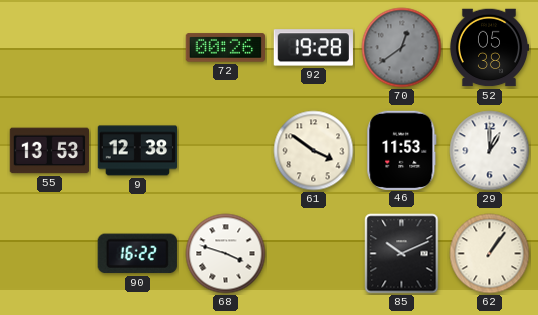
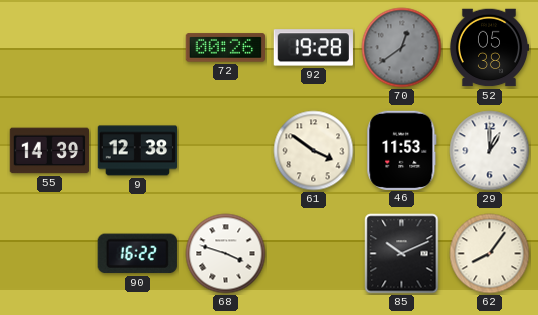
55: 13:53 -> 14:39
62: 1:06 -> 8:06
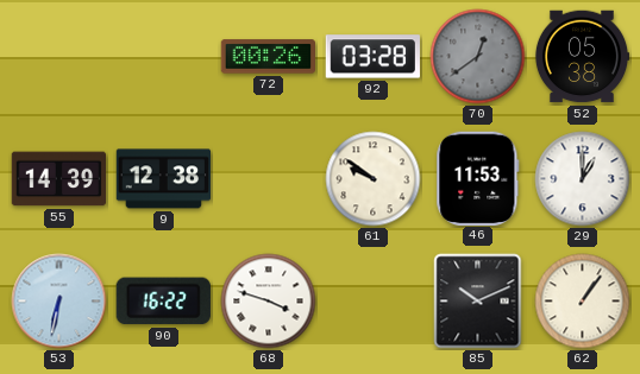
92: 19:28 -> 03:28
61: 3:51 -> 9:51
53: none -> 6:32
62: 8:06 -> 1:06
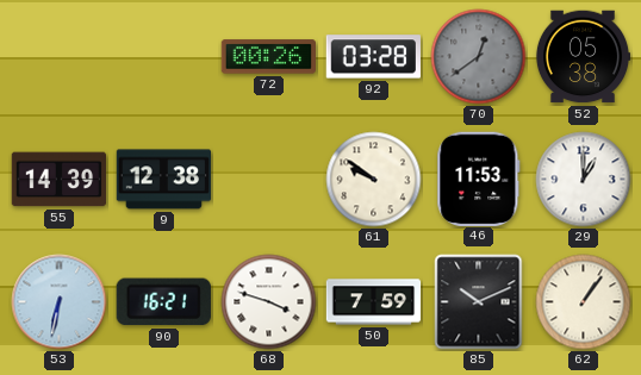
90: 16:22 -> 16:21
50: none -> 7:59
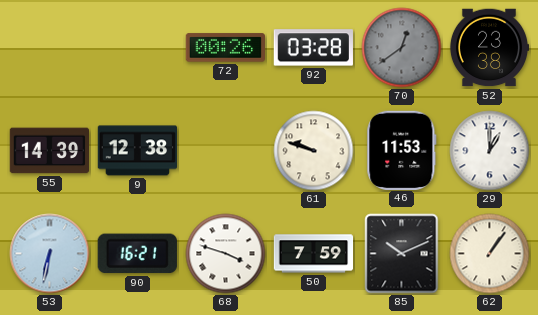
52: 05:38 -> 23:38
61: 9:51 -> 9:48
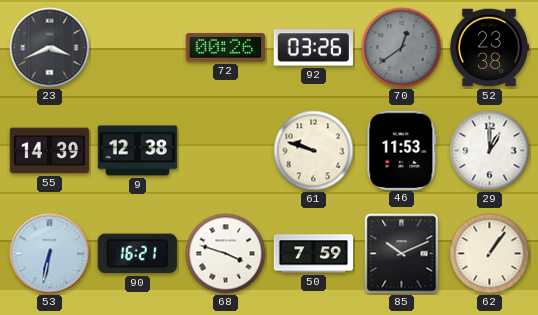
23: none -> 3:41
92: 03:28 -> 03:26
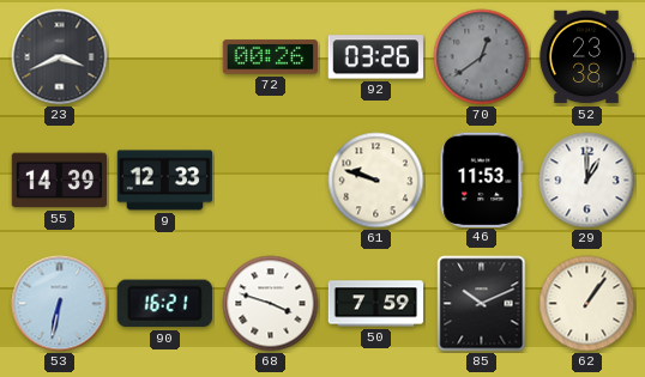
9: 12:38 -> 12:33
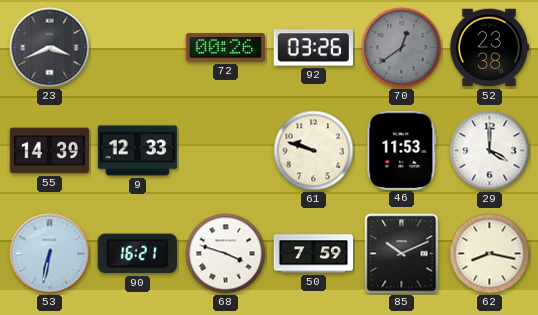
29: 1:00 -> 4:00
62: 1:06 -> 8:17
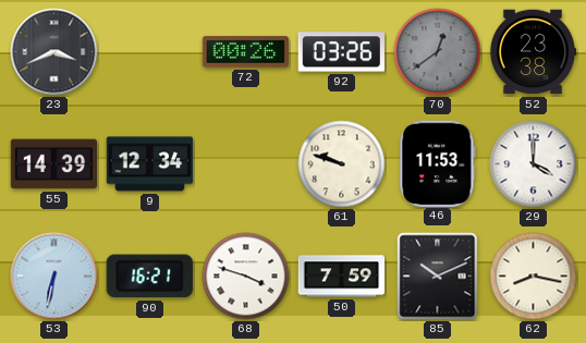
9: 12:33 -> 12:34
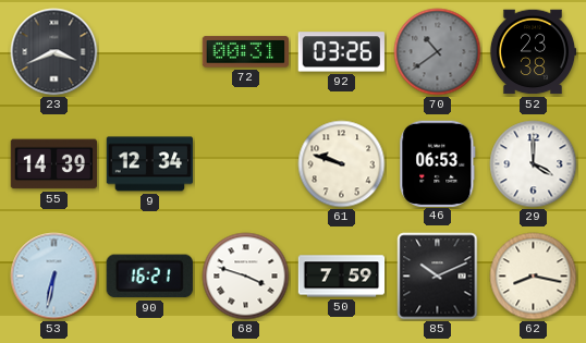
72: 00:26 -> 00:31
70: 12:39 -> 10:39
46: 11:53 -> 06:53
